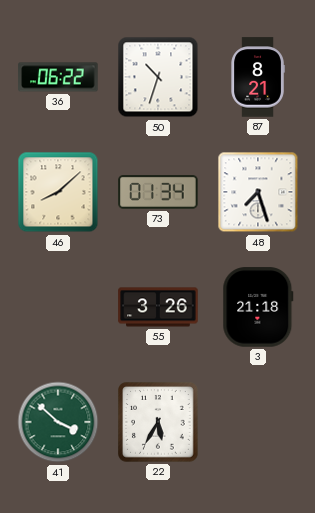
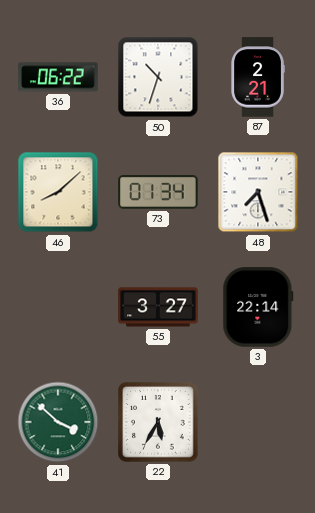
87: 8:21 -> 2:21
55: 3:26 -> 3:27
3: 21:18 -> 22:14
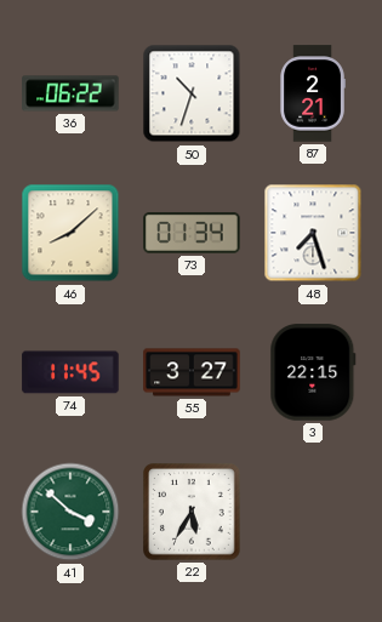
74: none -> 11:45
3: 22:14 -> 22:15
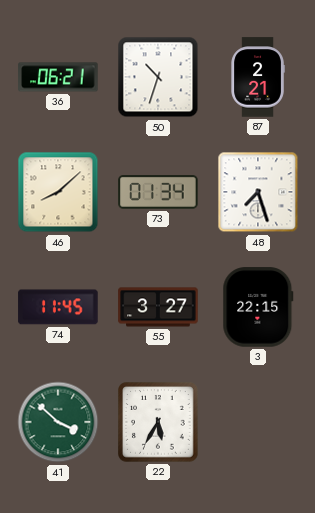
36: 06:22 -> 06:21
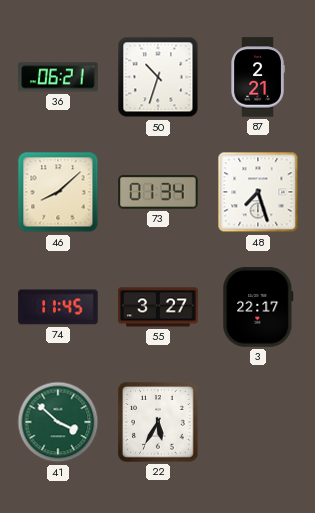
3: 22:15 -> 22:17
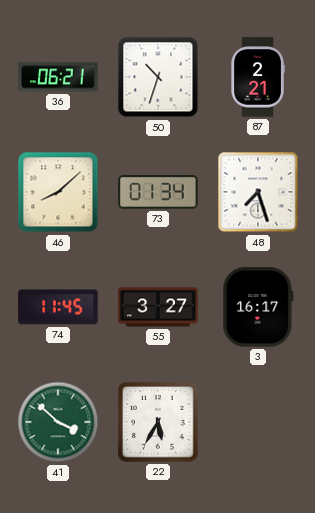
3: 22:17 -> 16:17
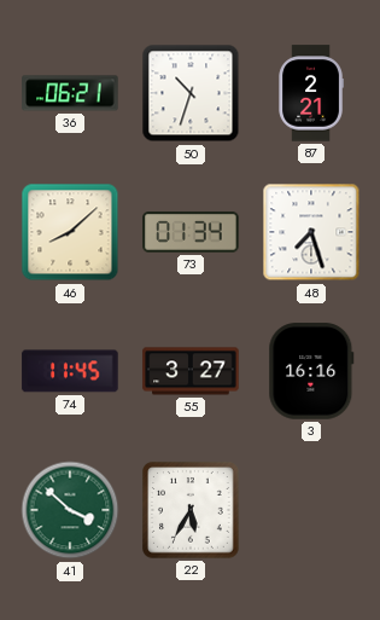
3: 16:17 -> 16:16
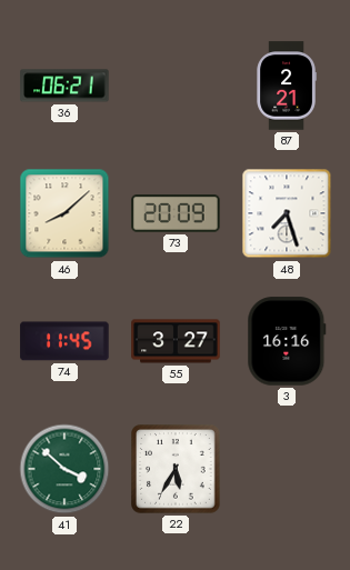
50: 10:33 -> none
73: 01:34 -> 20:09
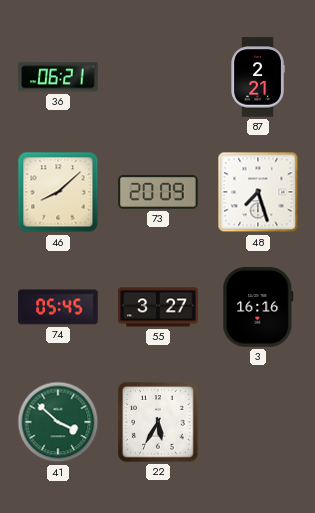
74: 11:45 -> 05:45
